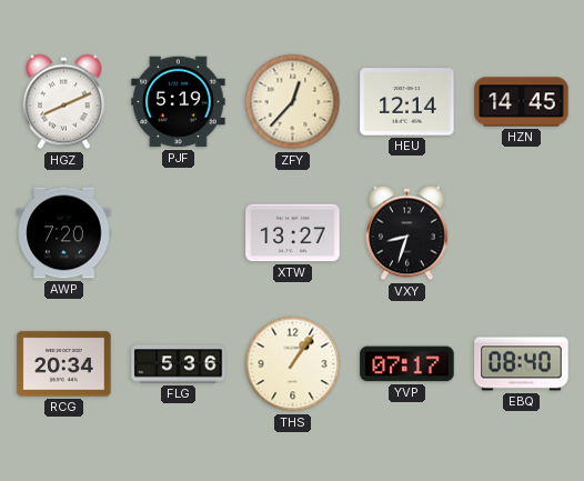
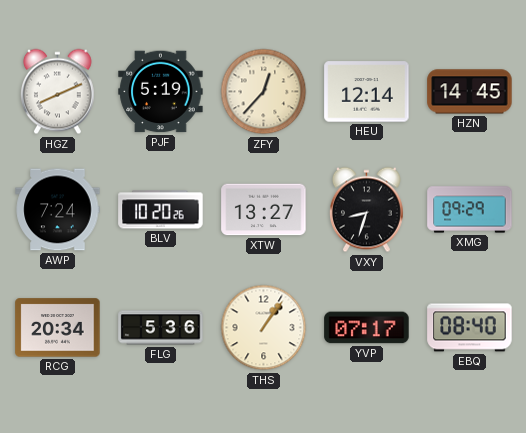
AWP: 7:20 -> 7:24
BLV: none -> 10:20
XMG: none -> 09:29
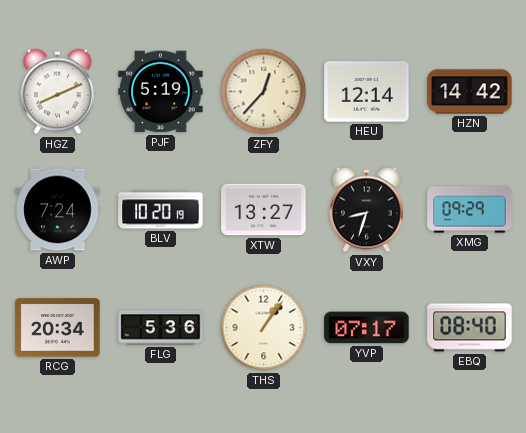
HZN: 14:45 -> 14:42
BLV: 10:20:26 -> 10:20:19
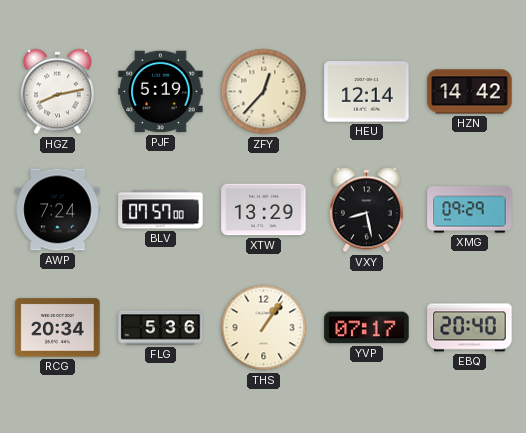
HGZ: 8:11 -> 8:13
BLV: 10:20 -> 07:57
XTW: 13:27 -> 13:29
VXY: 8:33 -> 8:28
EBQ: 08:40 -> 20:40
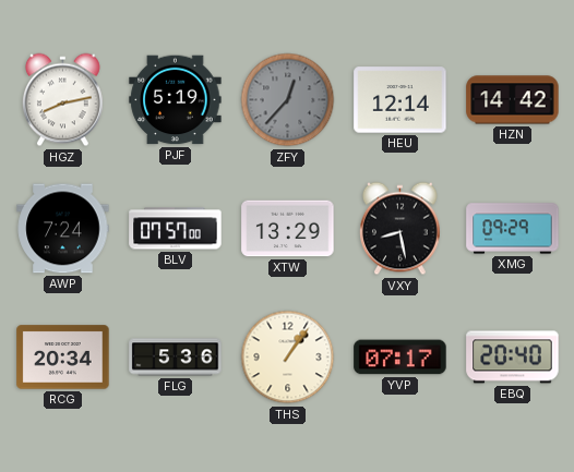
ZFY dial: cream -> grey
